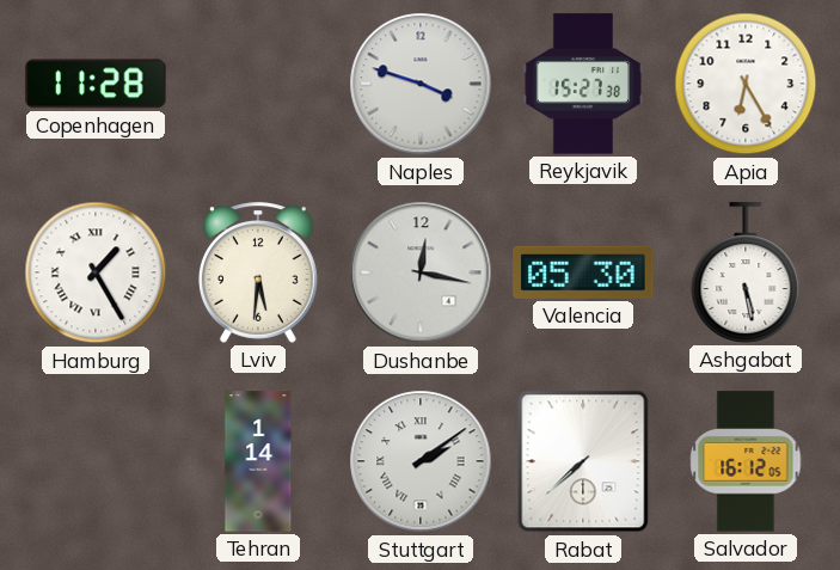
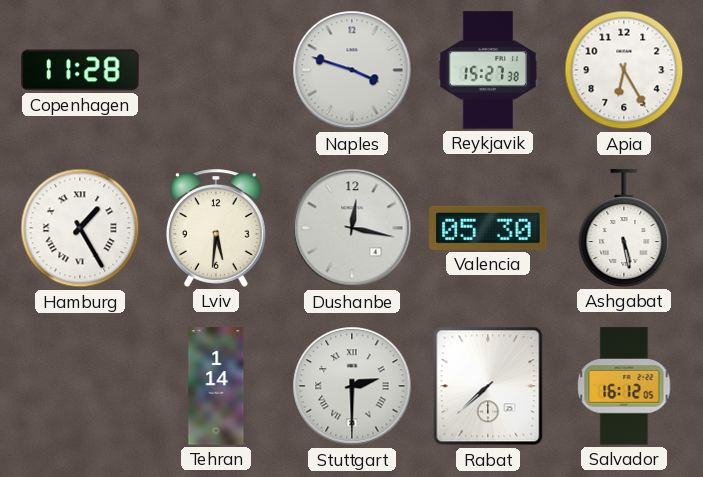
Stuttgart: 2:09 -> 2:30
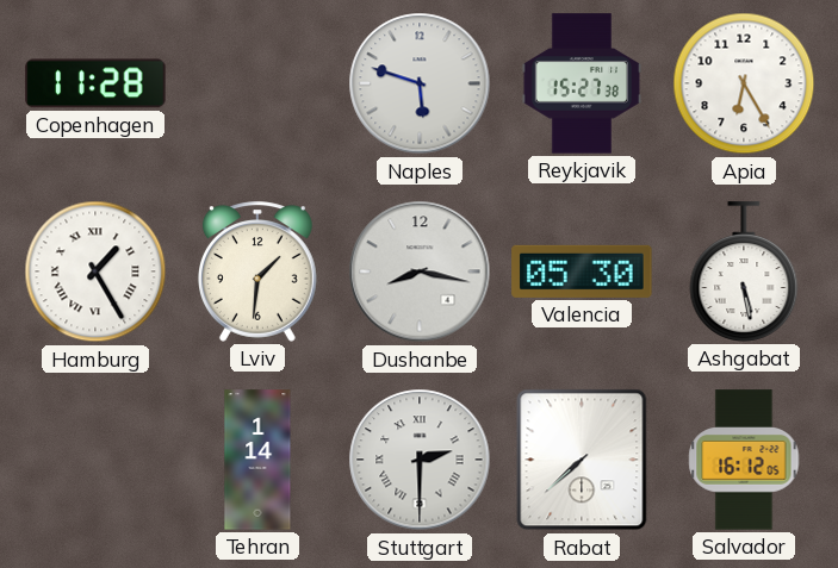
Naples: 3:48 -> 5:48
Lviv: 5:31 -> 1:31
Dushanbe: 12:17 -> 8:17
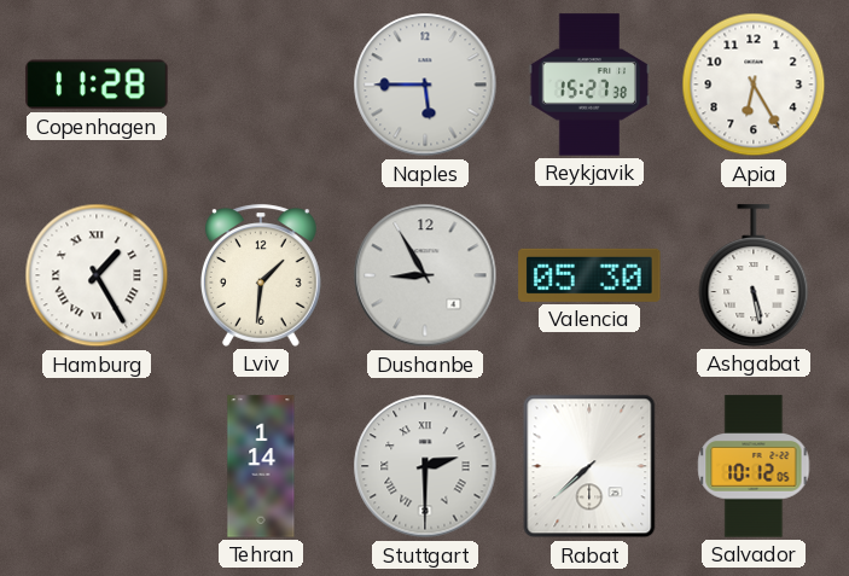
Naples: 5:48 -> 5:45
Dushanbe: 8:17 -> 8:55
Salvador: 16:12 -> 10:12
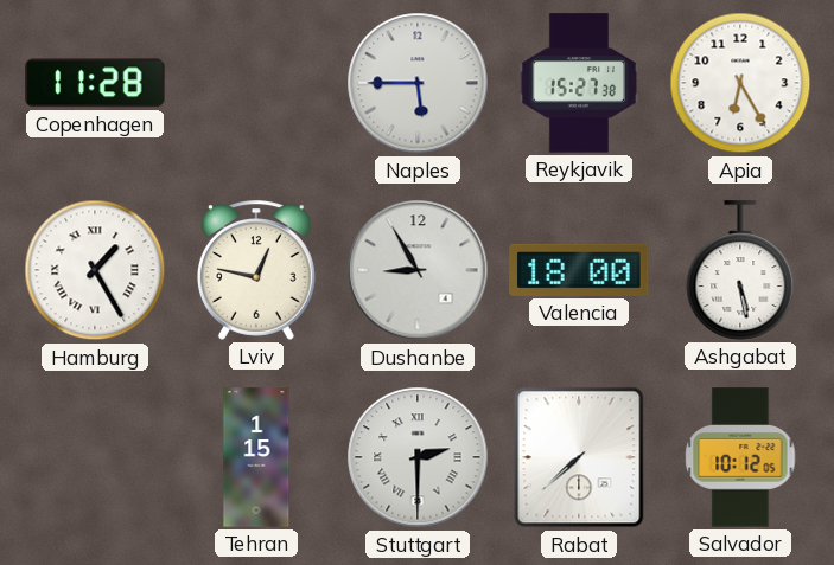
Lviv: 1:31 -> 12:47
Valencia: 05:30 -> 18:00
Tehran: 1:14 -> 1:15
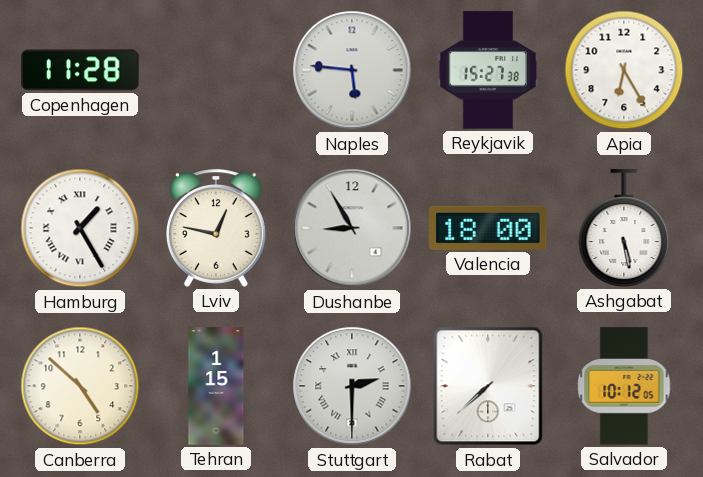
Naples: 5:45 -> 5:46
Canberra: none -> 4:52
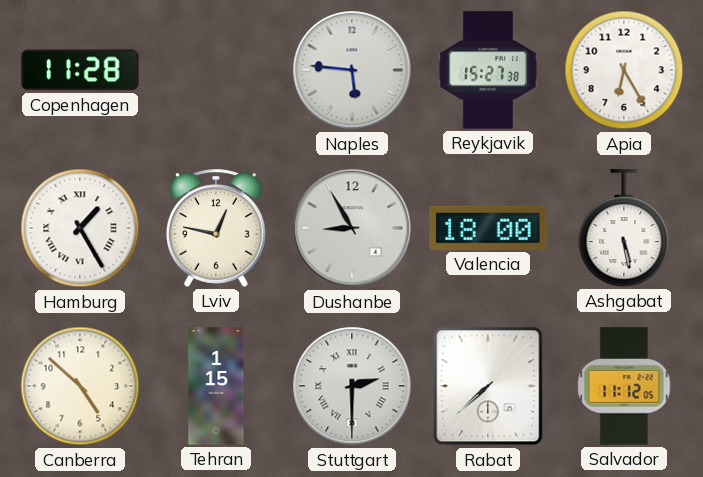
Salvador: 10:12 -> 11:12
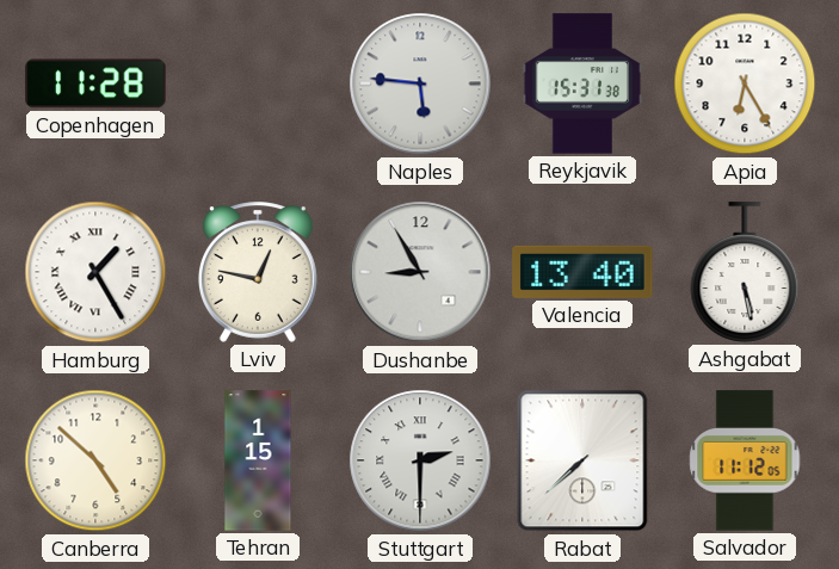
Reykjavik: 15:27 -> 15:31
Valencia: 18:00 -> 13:40
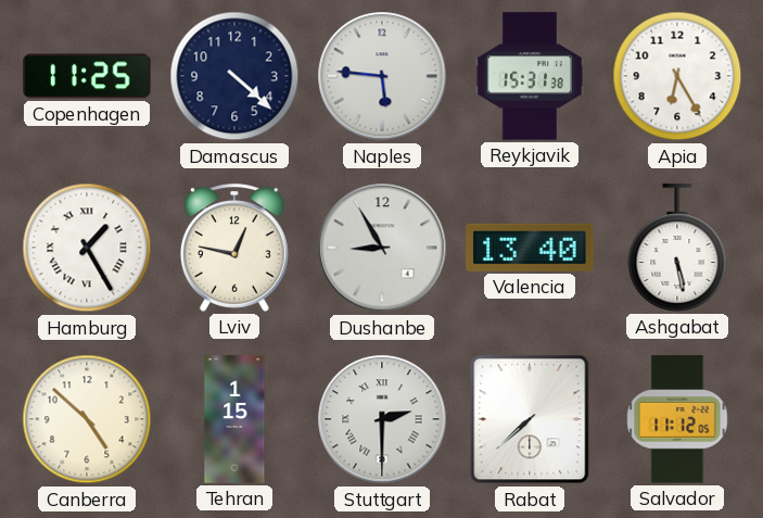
Copenhagen: 11:28 -> 11:25
Damascus: none -> 4:22
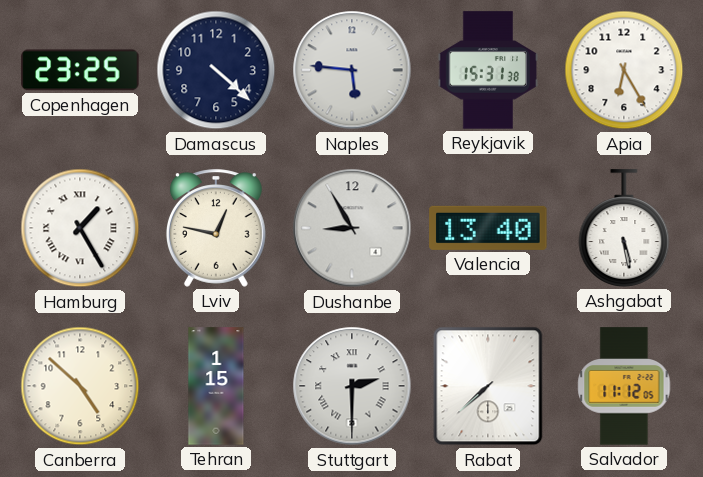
Copenhagen: 11:25 -> 23:25
